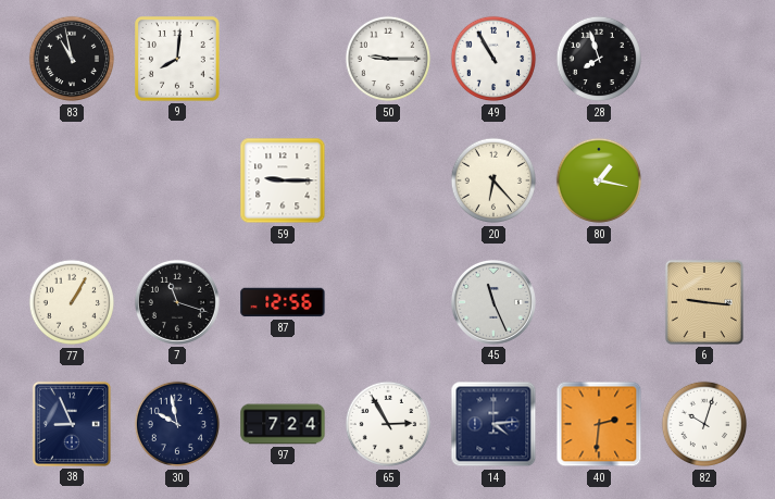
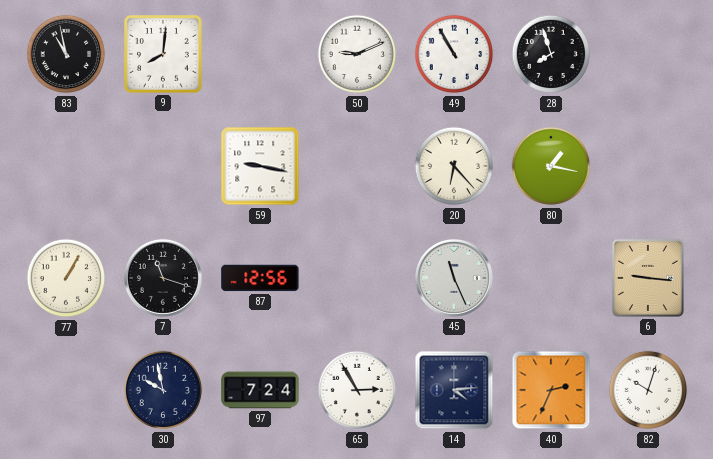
50: 9:15 -> 9:11
59: 9:15 -> 9:17
38: 8:56 -> none
40: 2:31 -> 2:34
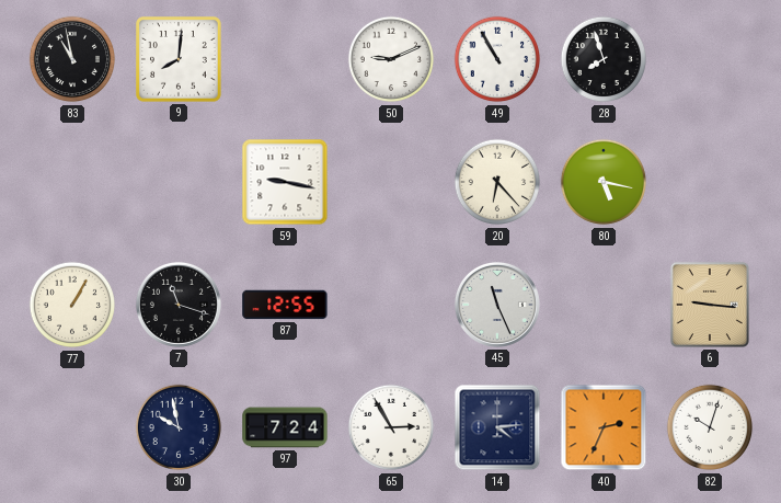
80: 1:17 -> 5:17
87: 12:56 -> 12:55
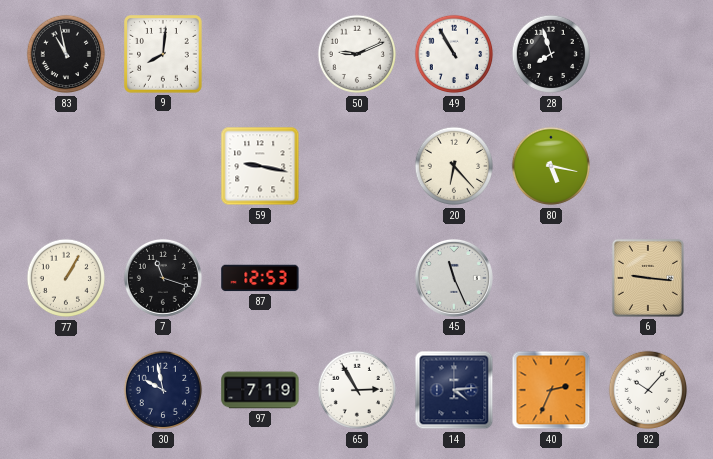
87: 12:55 -> 12:53
97: 7:24 -> 7:19
82: 10:03 -> 10:07
